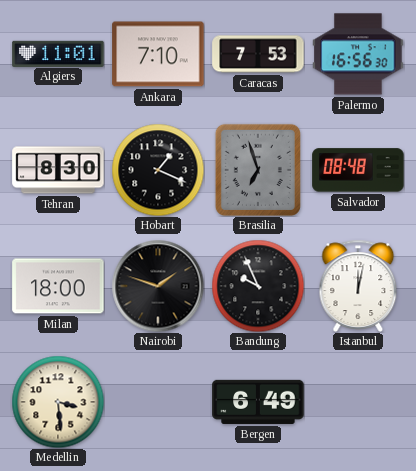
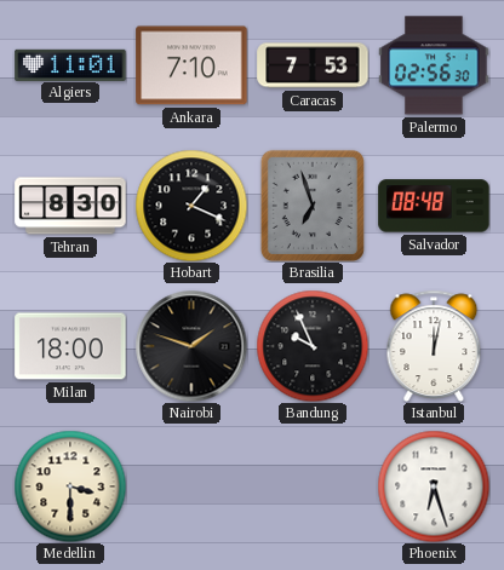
Palermo: 16:56 -> 02:56
Medellin: 3:29 -> 3:30
Bergen: 6:49 -> none
Phoenix: none -> 6:27
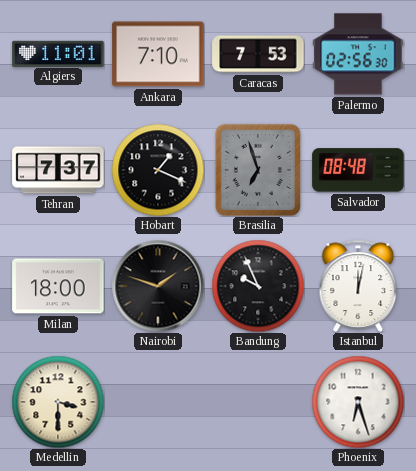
Tehran: 8:30 -> 7:37
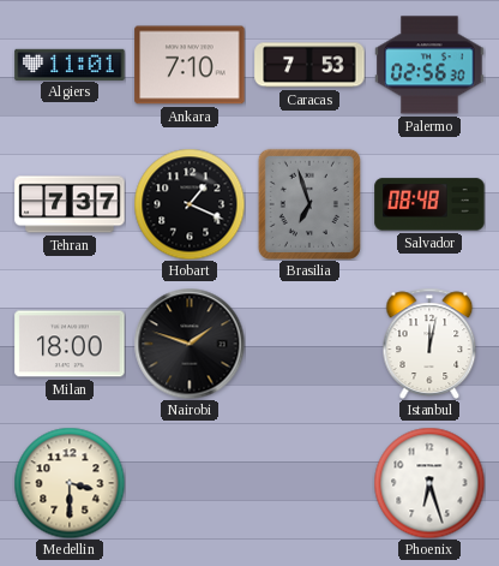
Bandung: 9:56 -> none
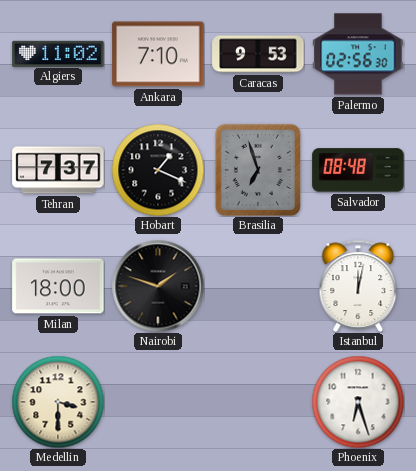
Algiers: 11:01 -> 11:02
Caracas: 7:53 -> 9:53
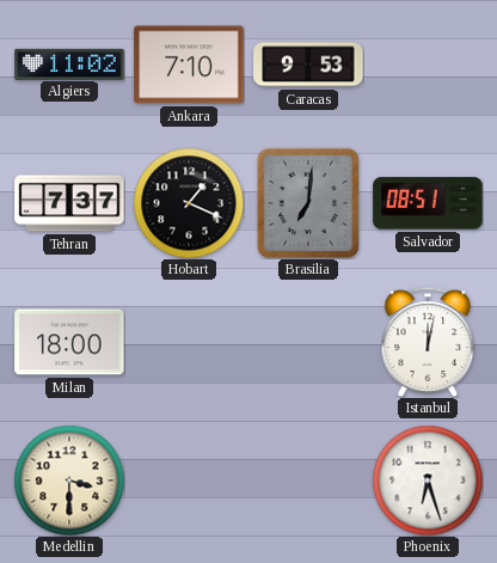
Palermo: 02:56 -> none
Brasilia: 6:57 -> 7:01
Salvador: 08:48 -> 08:51
Nairobi: 1:48 -> none
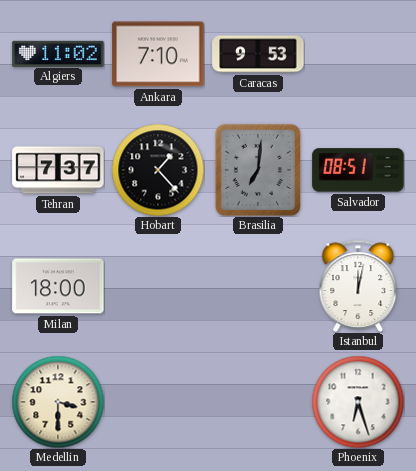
Hobart: 1:19 -> 1:23
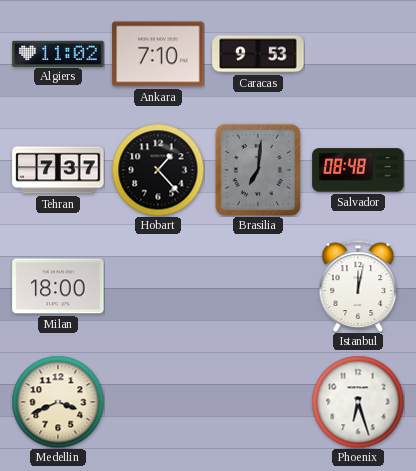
Salvador: 08:51 -> 08:48
Medellin: 3:30 -> 3:41
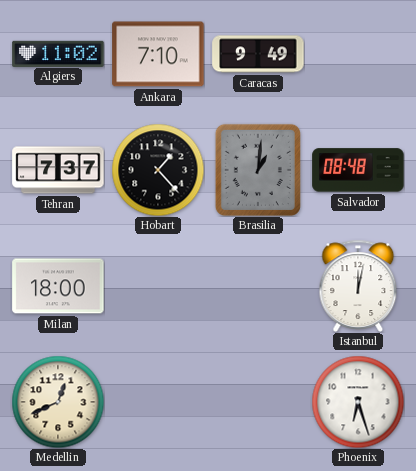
Caracas: 9:53 -> 9:49
Brasilia: 7:01 -> 1:01
Medellin: 3:41 -> 12:41
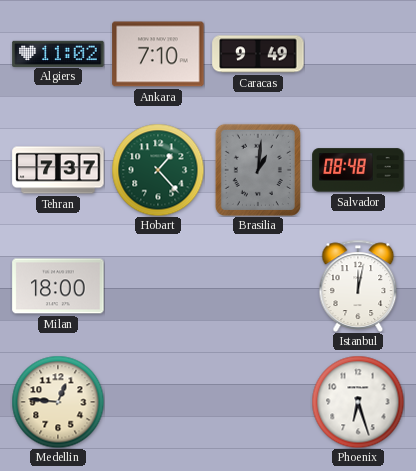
Hobart dial: black -> green
Medellin: 12:41 -> 12:46
